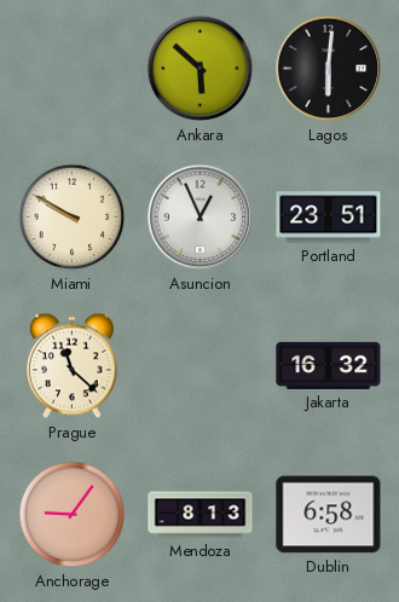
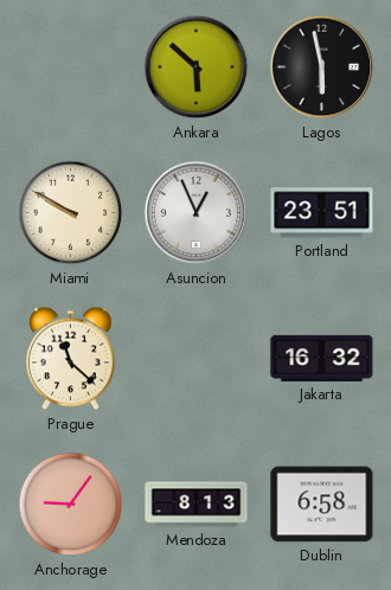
Lagos: 6:01 -> 5:58
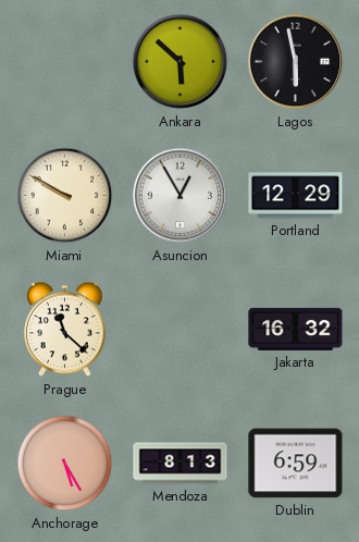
Asuncion: 12:56 -> 12:55
Portland: 23:51 -> 12:29
Anchorage: 9:06 -> 5:25
Dublin: 6:58 -> 6:59
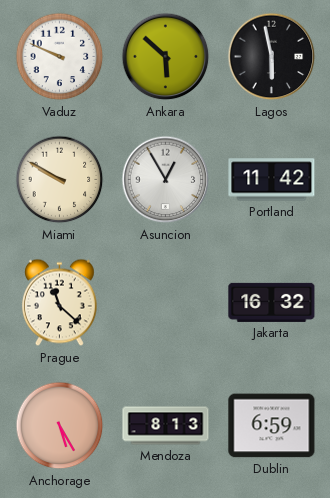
Vaduz: none -> 9:49
Portland: 12:29 -> 11:42
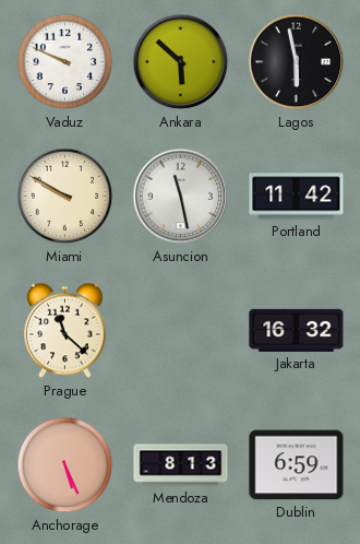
Asuncion: 12:55 -> 11:28
Anchorage: 5:25 -> 5:26
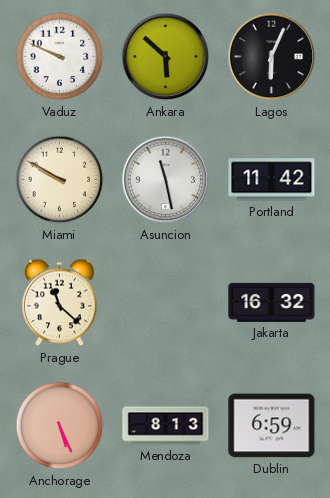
Lagos: 5:58 -> 6:04
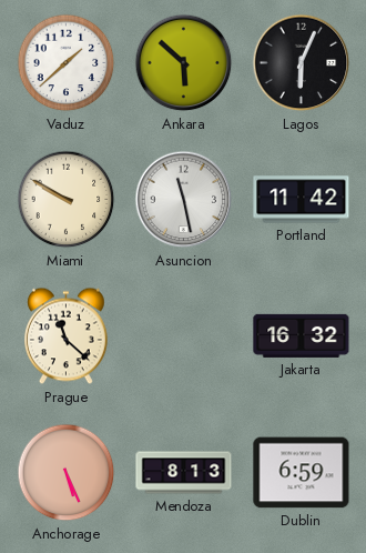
Vaduz: 9:49 -> 1:38
